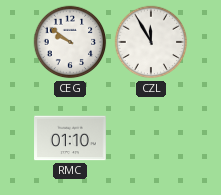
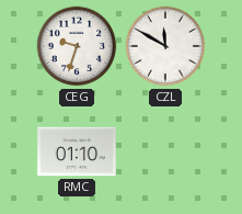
CEG: 9:51 -> 9:33
CZL: 11:55 -> 11:50
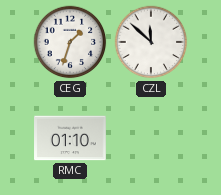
CEG: 9:33 -> 1:33
CZL: 11:50 -> 11:52
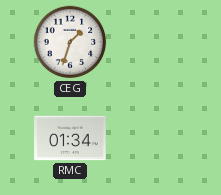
CZL: 11:52 -> none
RMC: 01:10 -> 01:34
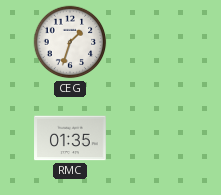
RMC: 01:34 -> 01:35
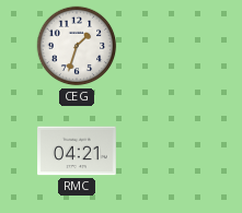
RMC: 01:35 -> 04:21
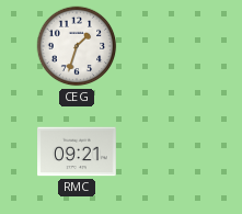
RMC: 04:21 -> 09:21
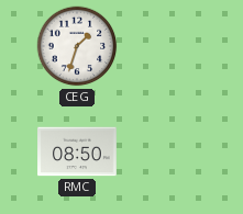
RMC: 09:21 -> 08:50
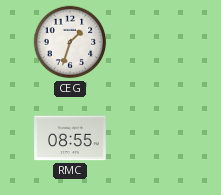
RMC: 08:50 -> 08:55
